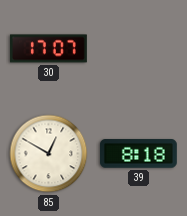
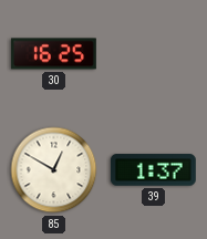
30: 17:07 -> 16:25
39: 8:18 -> 1:37
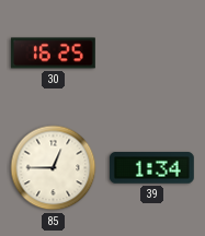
85: 12:50 -> 12:45
39: 1:37 -> 1:34
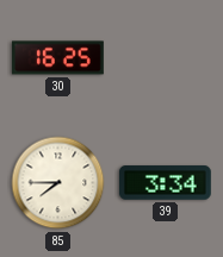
85: 12:45 -> 7:45
39: 1:34 -> 3:34
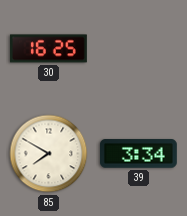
85: 7:45 -> 7:50
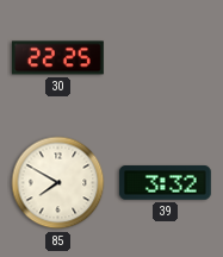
30: 16:25 -> 22:25
39: 3:34 -> 3:32
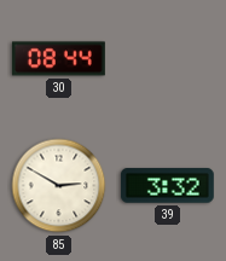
30: 22:25 -> 08:44
85: 7:50 -> 2:50
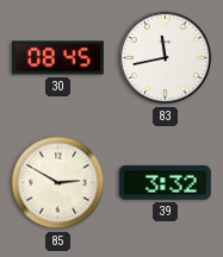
30: 08:44 -> 08:45
83: none -> 11:43
